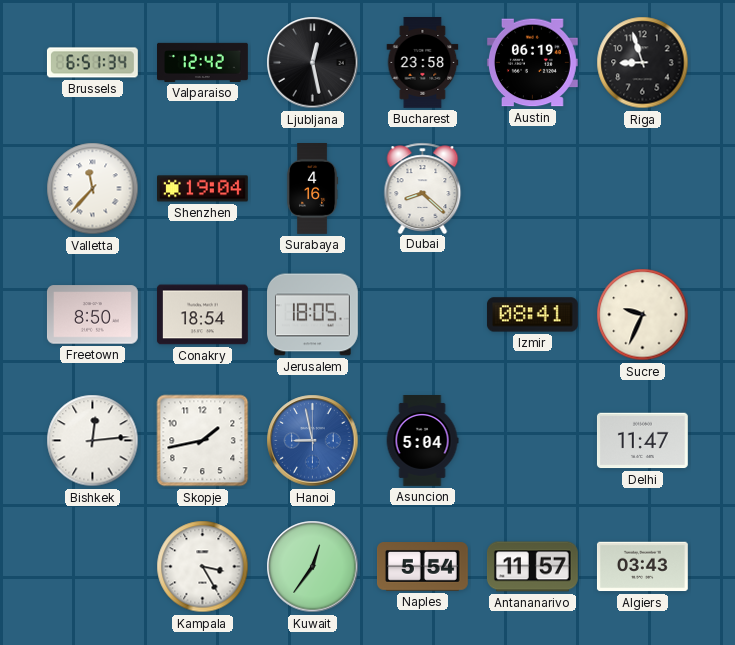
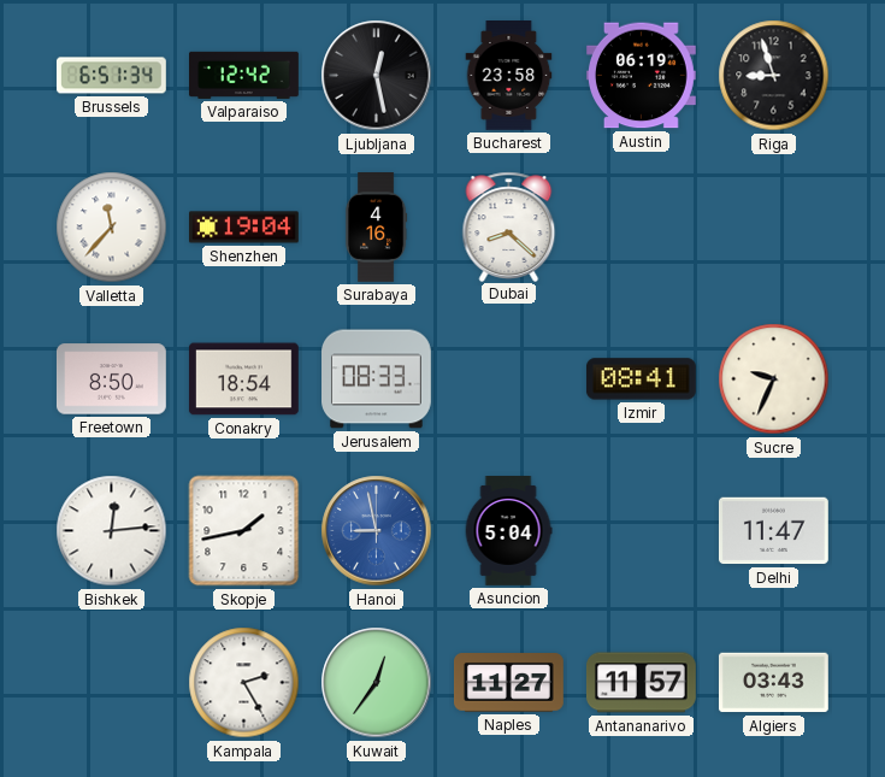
Jerusalem: 18:05 -> 08:33
Kampala: 3:25 -> 2:25
Naples: 5:54 -> 11:27
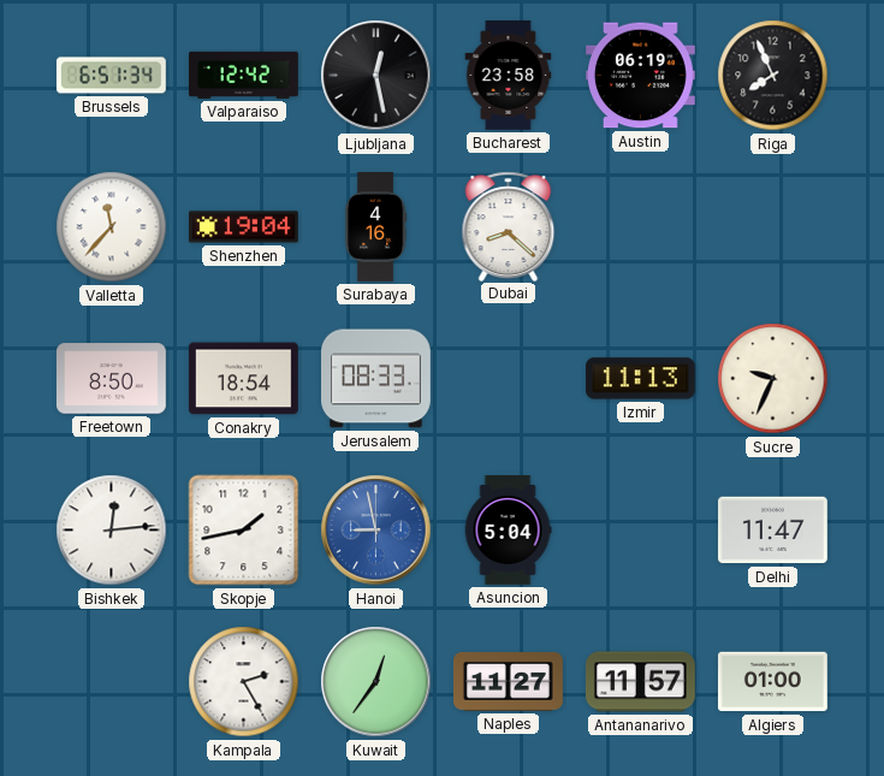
Riga: 8:57 -> 7:56
Izmir: 08:41 -> 11:13
Algiers: 03:43 -> 01:00
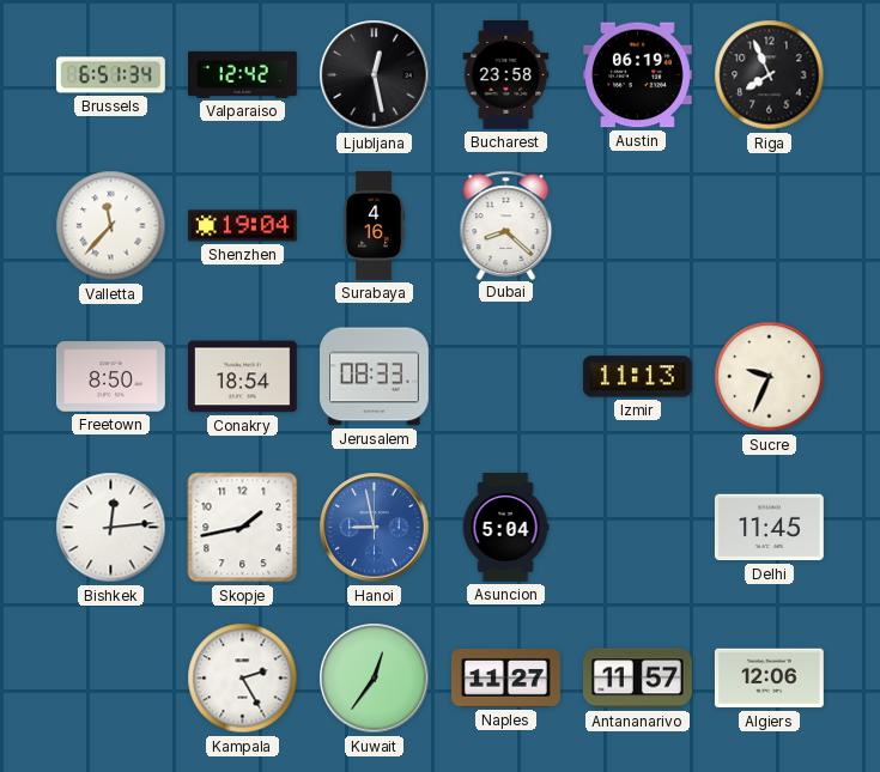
Delhi: 11:47 -> 11:45
Algiers: 01:00 -> 12:06
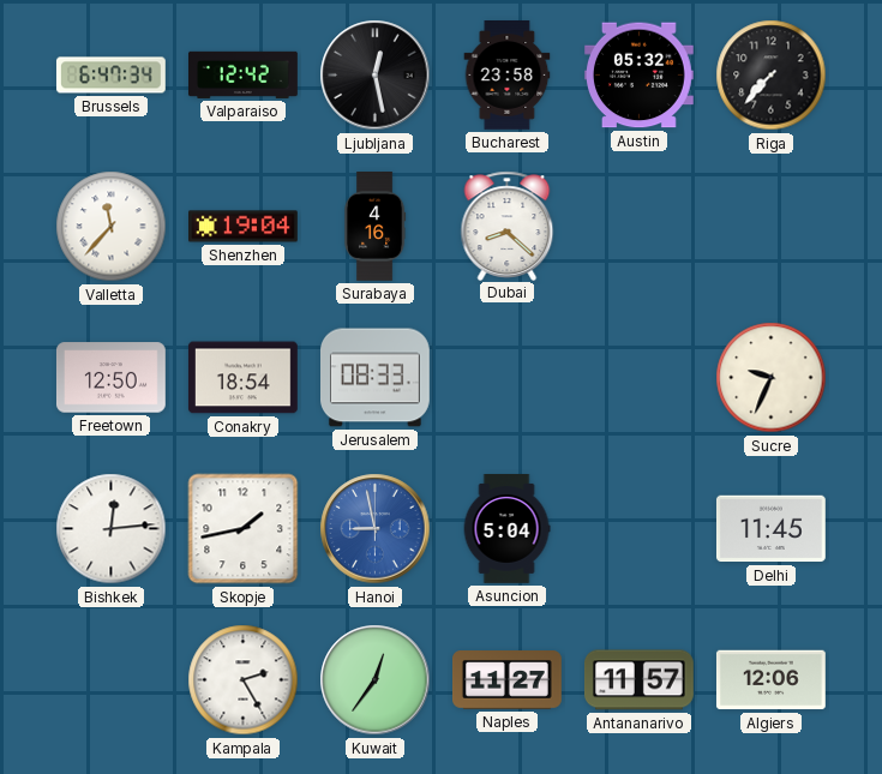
Brussels: 6:51 -> 6:47
Austin: 06:19 -> 05:32
Riga: 7:56 -> 7:37
Freetown: 8:50 -> 12:50
Izmir: 11:13 -> none
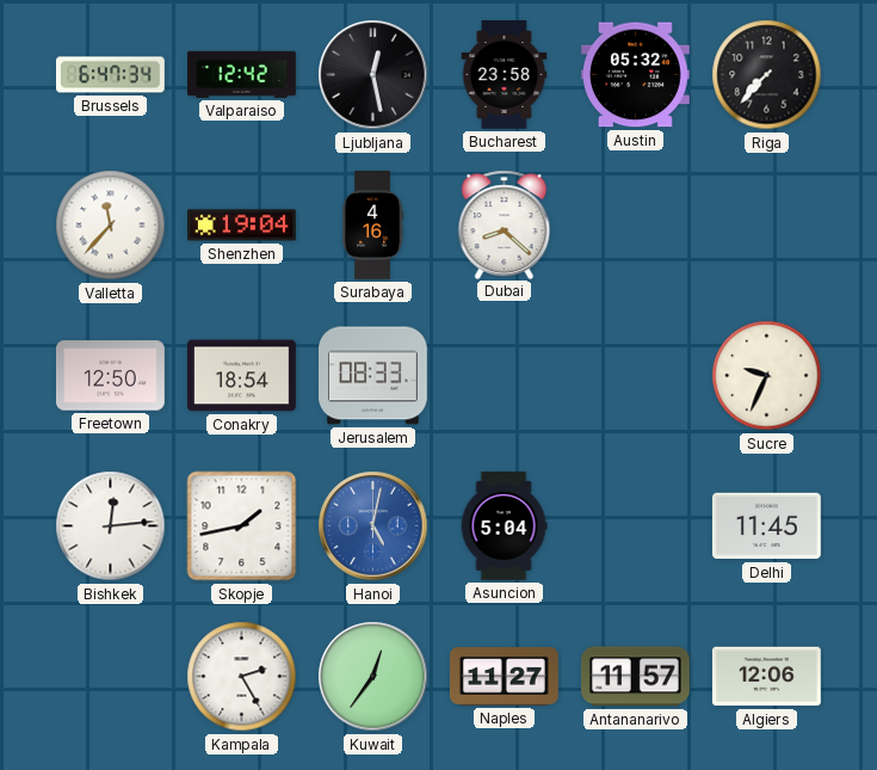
Hanoi: 8:58 -> 5:02
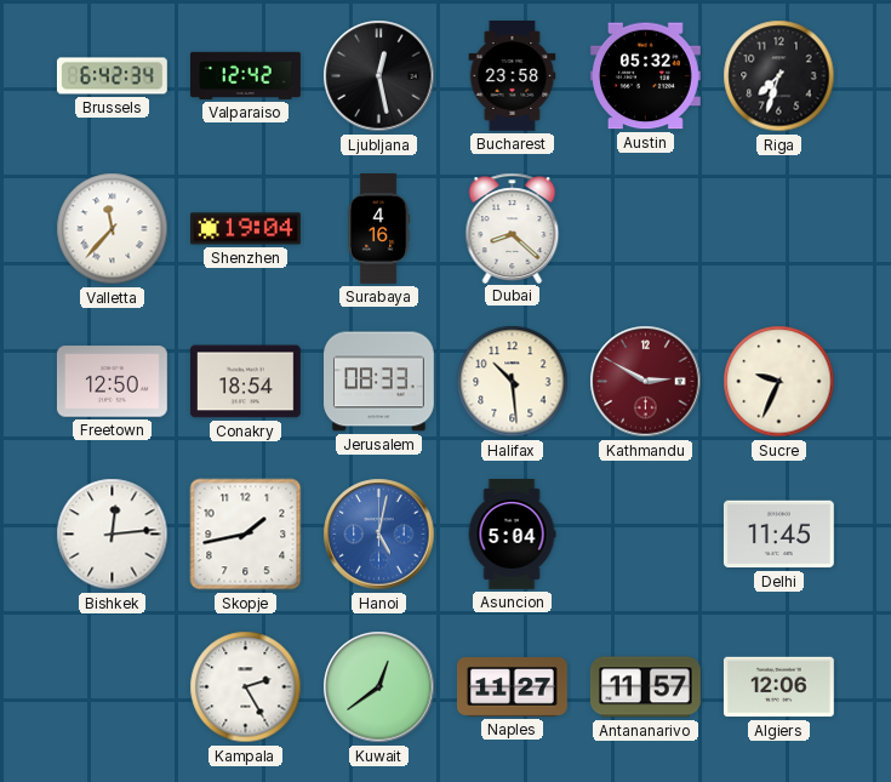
Brussels: 6:47 -> 6:42
Riga: 7:37 -> 7:33
Halifax: none -> 10:29
Kathmandu: none -> 2:50
Kuwait: 12:36 -> 12:39
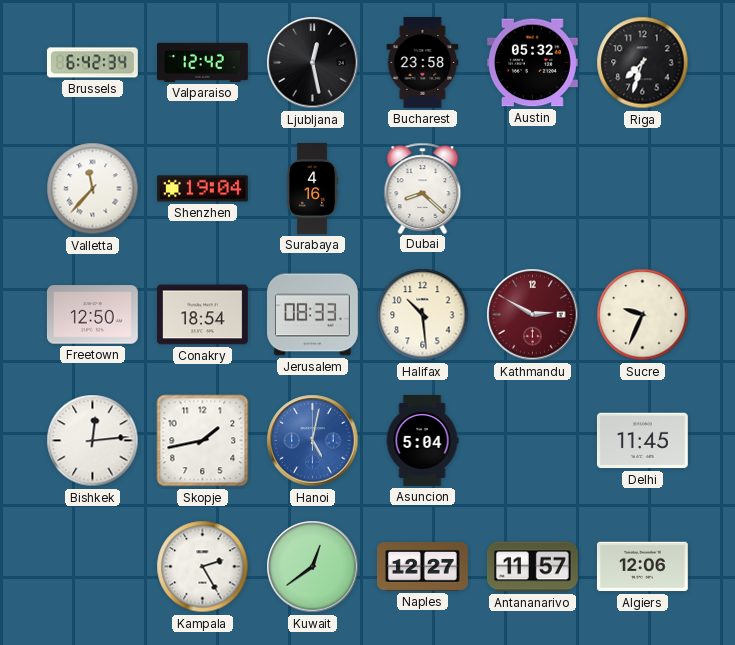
Naples: 11:27 -> 12:27
